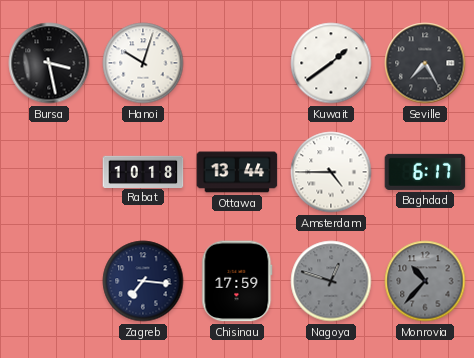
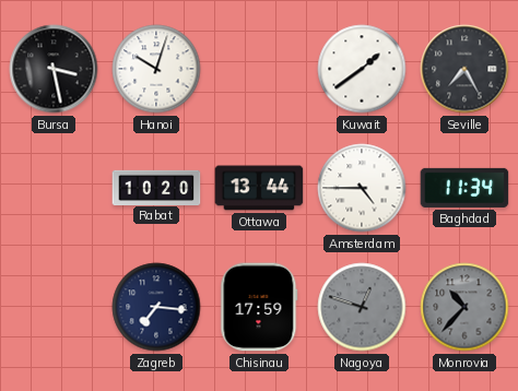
Rabat: 10:18 -> 10:20
Baghdad: 6:17 -> 11:34
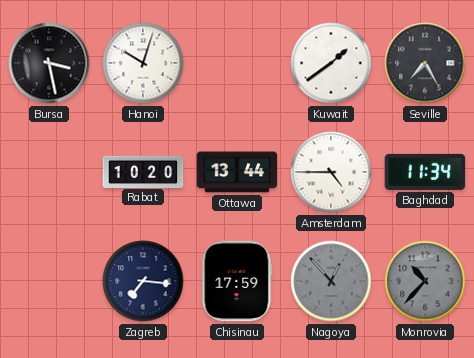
Nagoya: 12:48 -> 12:53
